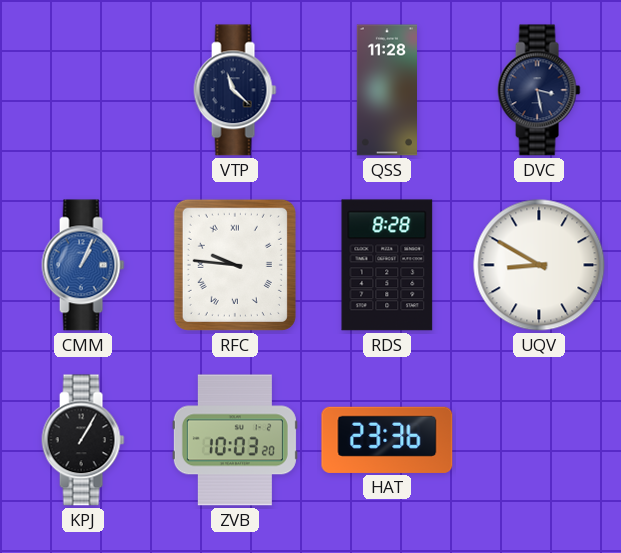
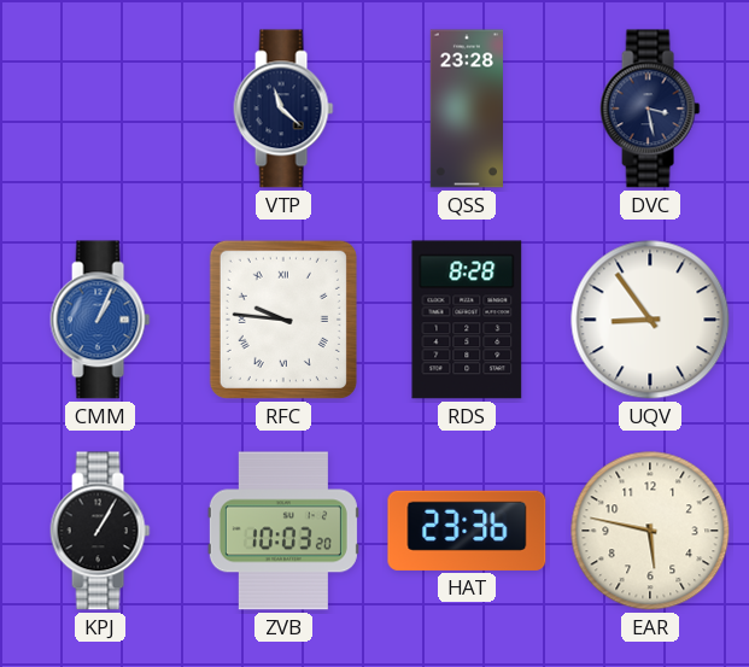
QSS: 11:28 -> 23:28
UQV: 8:50 -> 8:54
EAR: none -> 5:47
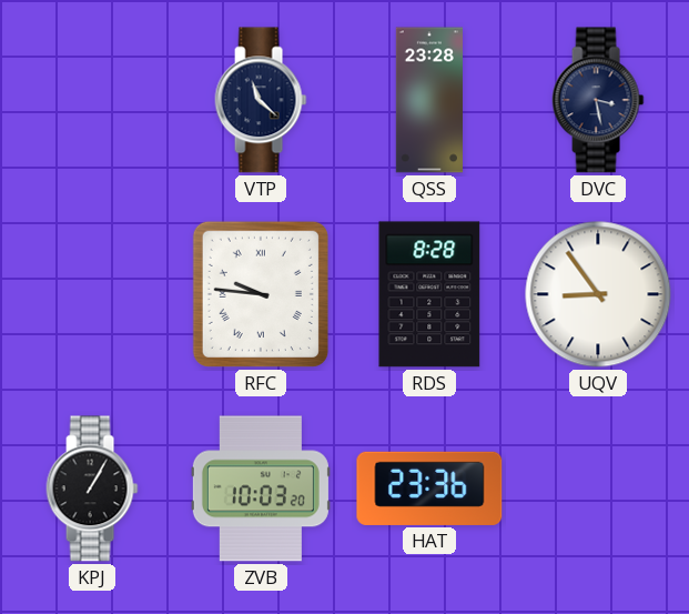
CMM: 1:04 -> none
EAR: 5:47 -> none
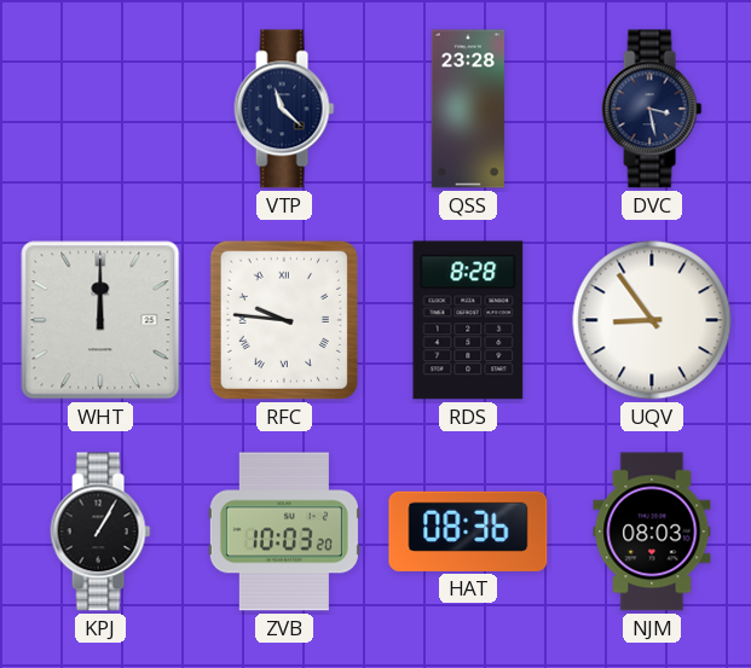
WHT: none -> 12:00
HAT: 23:36 -> 08:36
NJM: none -> 08:03
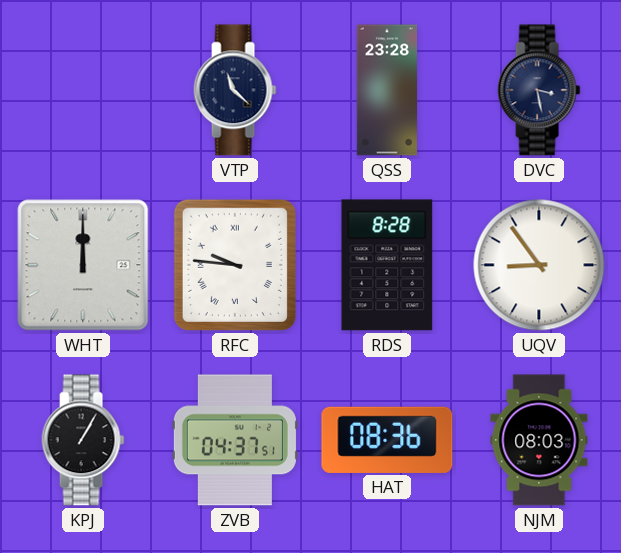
ZVB: 10:03 -> 04:37
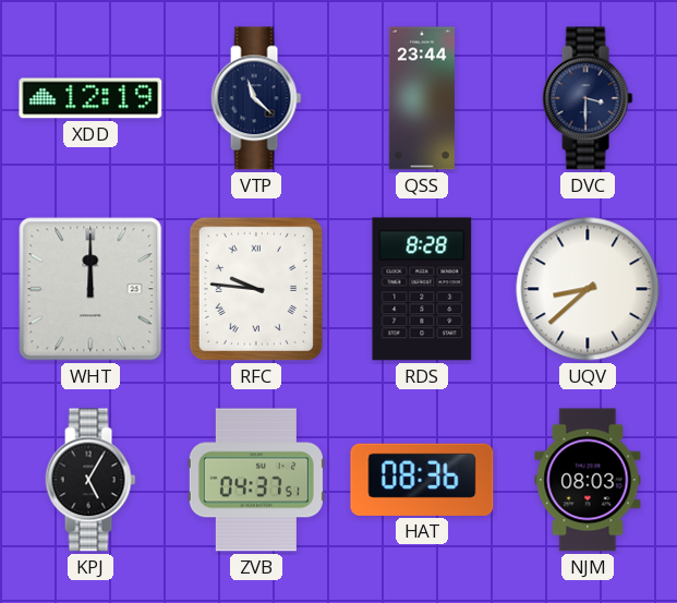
XDD: none -> 12:19
QSS: 23:28 -> 23:44
DVC: 3:28 -> 3:30
UQV: 8:54 -> 8:38
KPJ: 1:05 -> 5:05
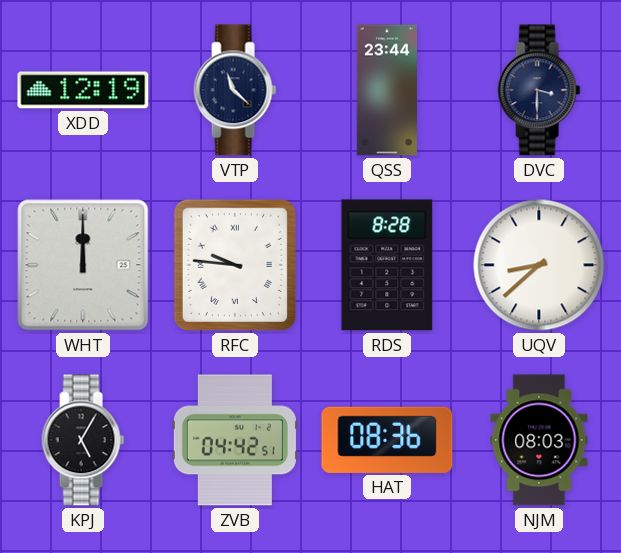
ZVB: 04:37 -> 04:42
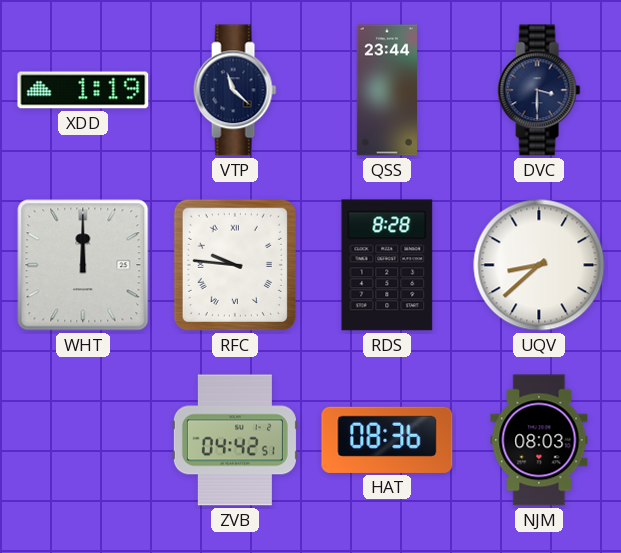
XDD: 12:19 -> 1:19
KPJ: 5:05 -> none
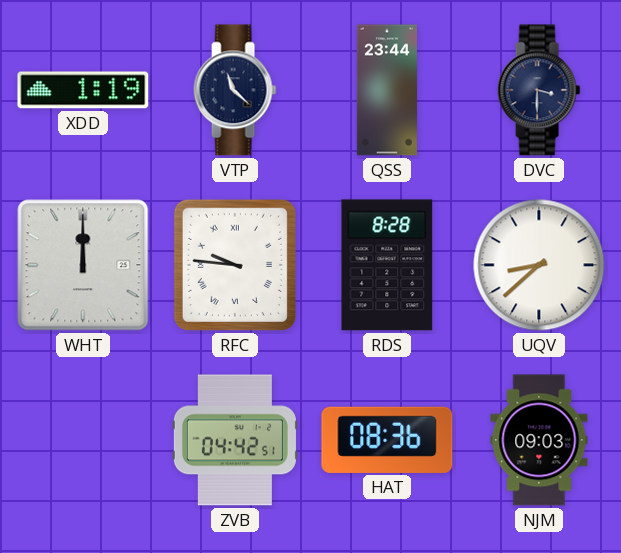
NJM: 08:03 -> 09:03
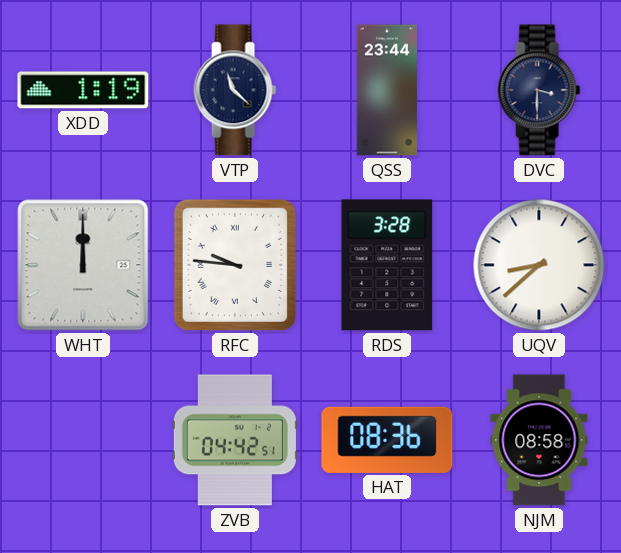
RDS: 8:28 -> 3:28
NJM: 09:03 -> 08:58
